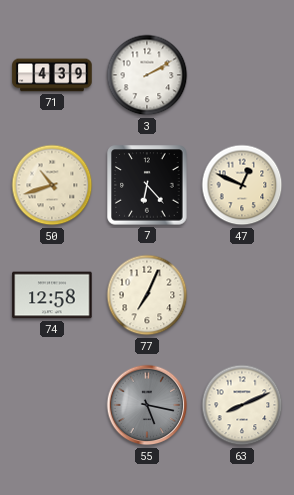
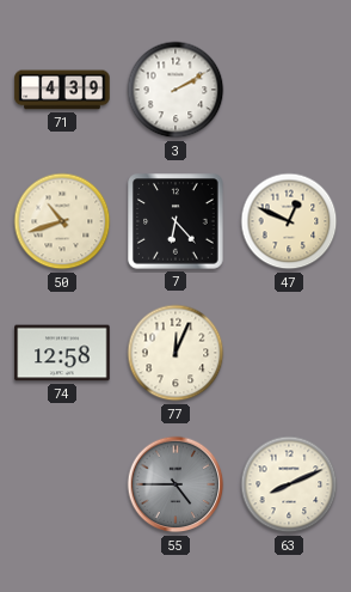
77: 7:04 -> 12:04
55: 5:17 -> 4:45
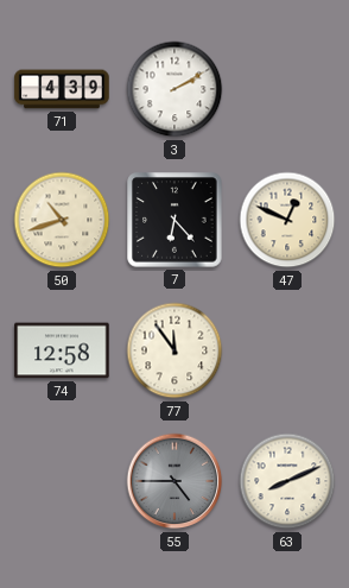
77: 12:04 -> 11:54
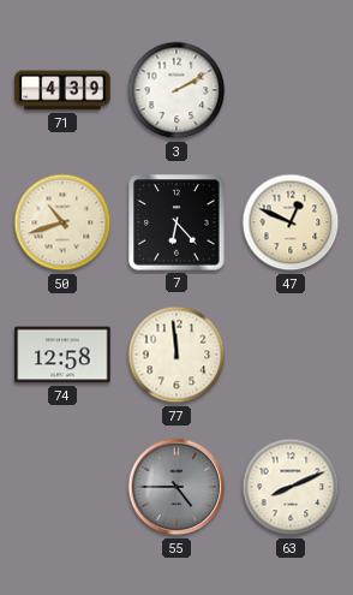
77: 11:54 -> 11:59
